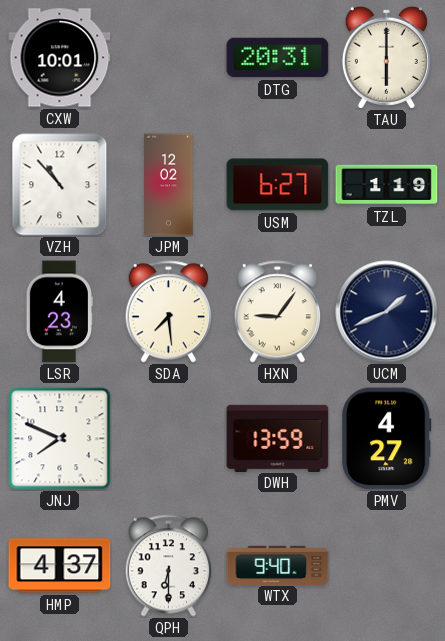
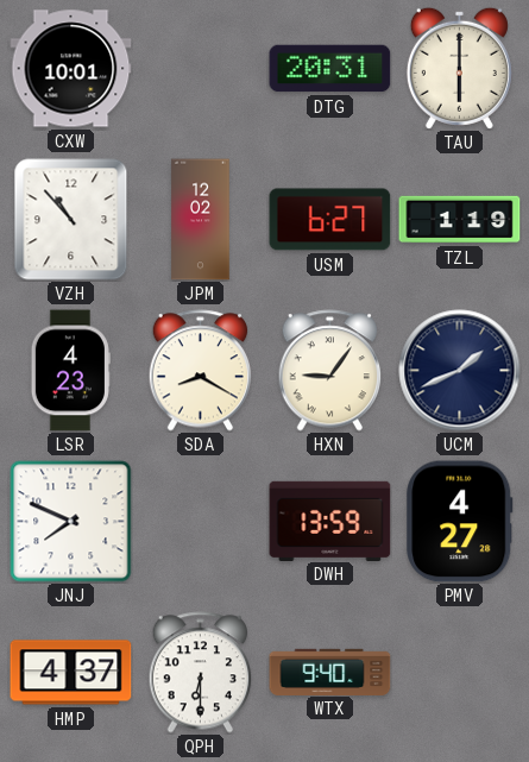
SDA: 7:29 -> 8:20
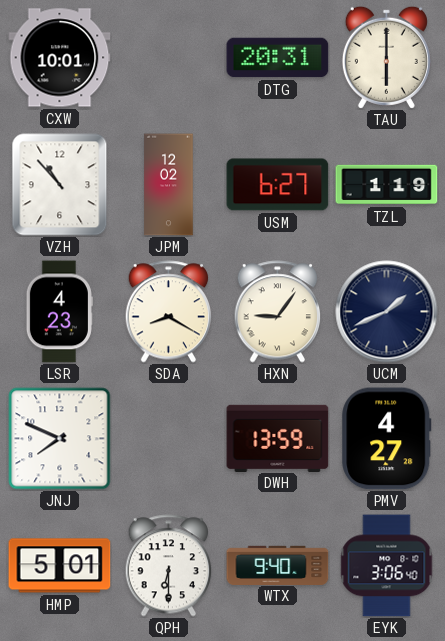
HMP: 4:37 -> 5:01
EYK: none -> 3:06
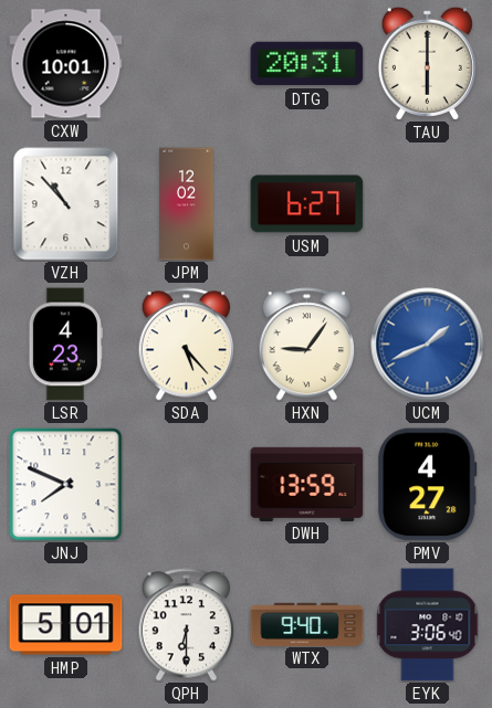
TZL: 1:19 -> none
SDA: 8:20 -> 5:23
UCM dial: navy -> blue
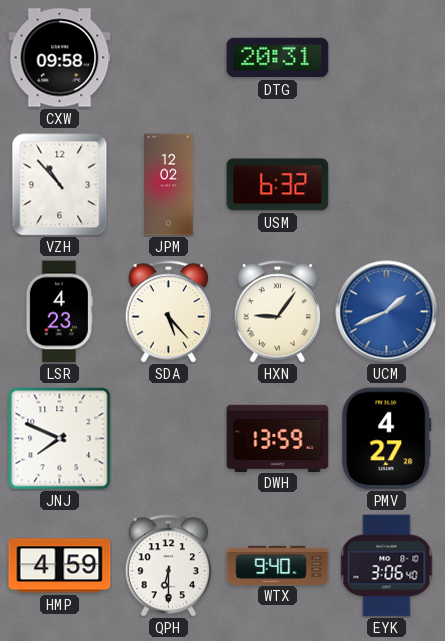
CXW: 10:01 -> 09:58
TAU: 6:00 -> none
USM: 6:27 -> 6:32
HMP: 5:01 -> 4:59
